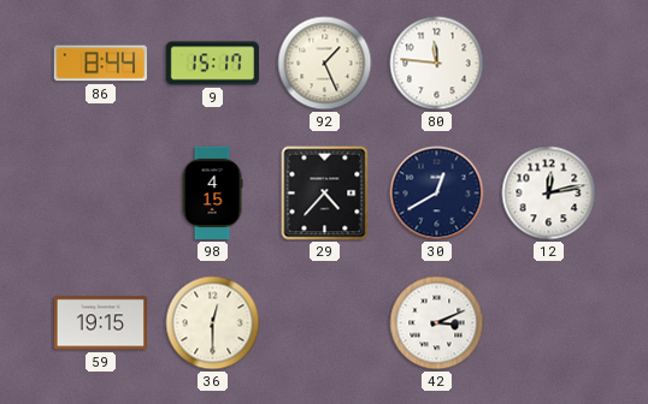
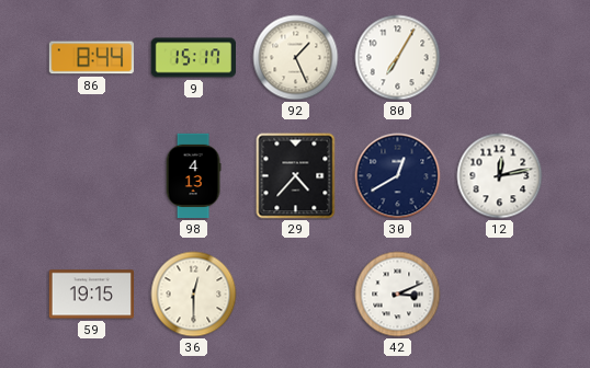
80: 11:46 -> 7:05
98: 4:15 -> 4:13
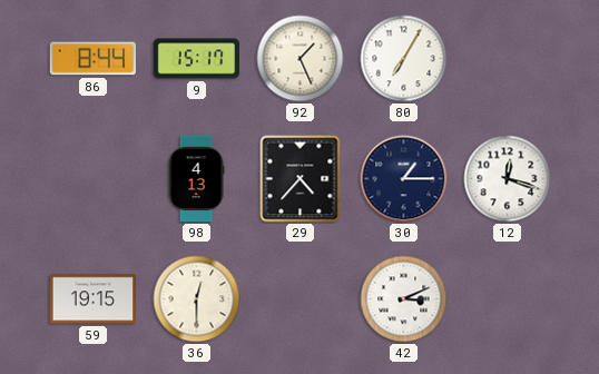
30: 12:40 -> 1:15
12: 12:13 -> 12:18
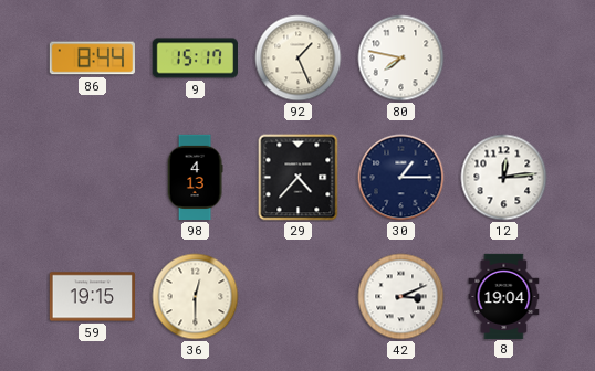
80: 7:05 -> 7:47
12: 12:18 -> 12:14
8: none -> 19:04
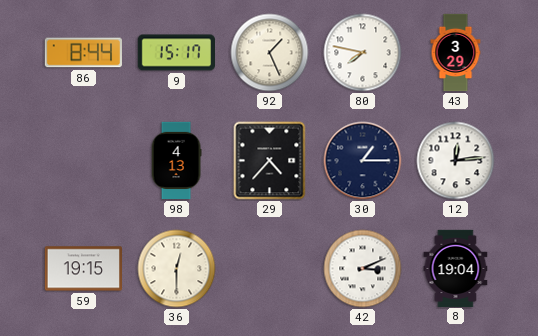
43: none -> 3:29
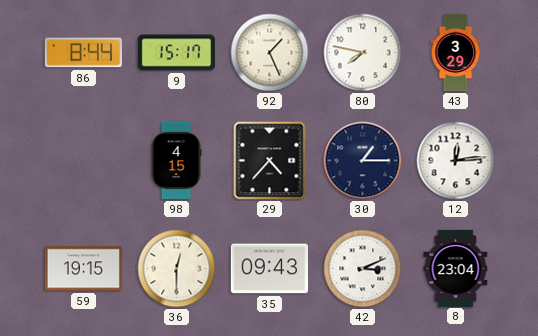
98: 4:13 -> 4:15
35: none -> 09:43
8: 19:04 -> 23:04
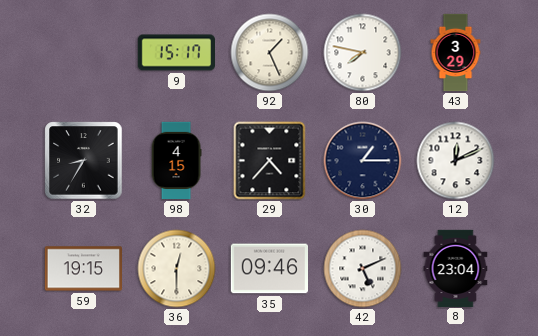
86: 8:44 -> none
32: none -> 8:35
12: 12:14 -> 12:11
35: 09:43 -> 09:46
42: 3:11 -> 5:11
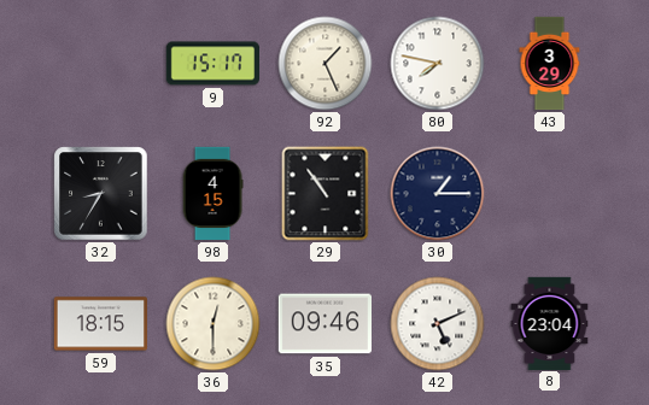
29: 4:37 -> 10:54
12: 12:11 -> none
59: 19:15 -> 18:15
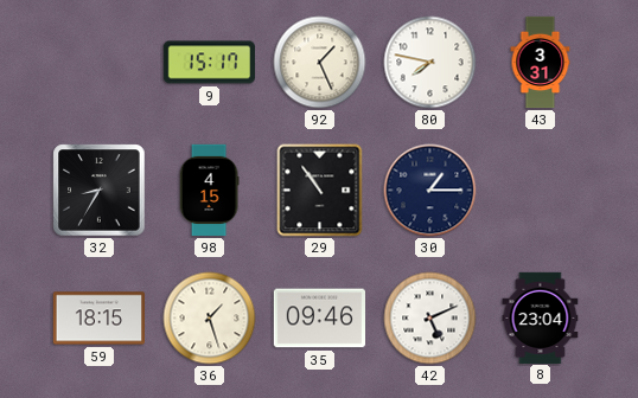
43: 3:29 -> 3:31
36: 12:30 -> 1:27
